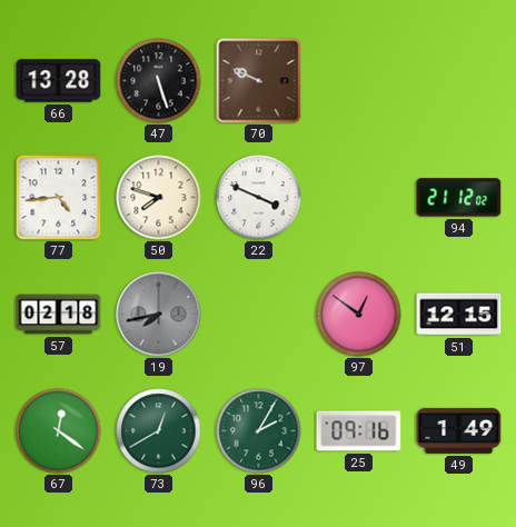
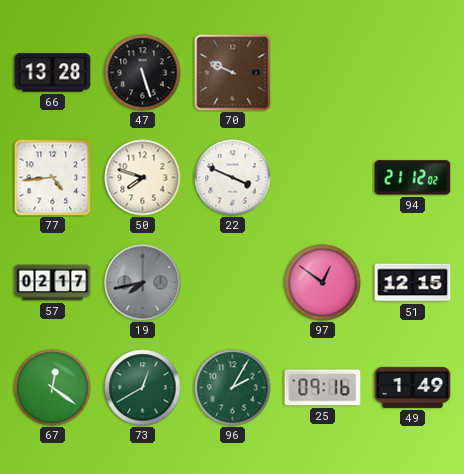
57: 02:18 -> 02:17
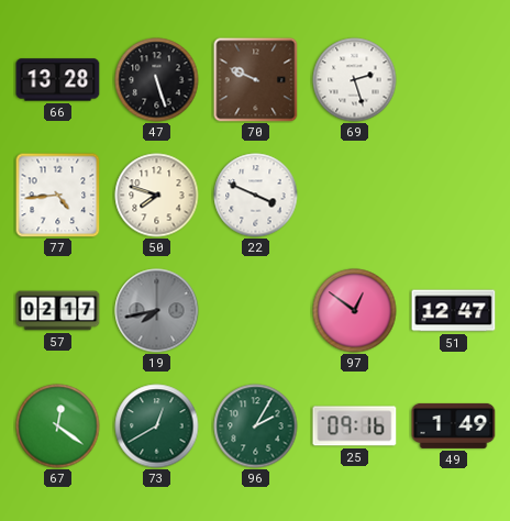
69: none -> 2:27
94: 21:12 -> none
51: 12:15 -> 12:47
